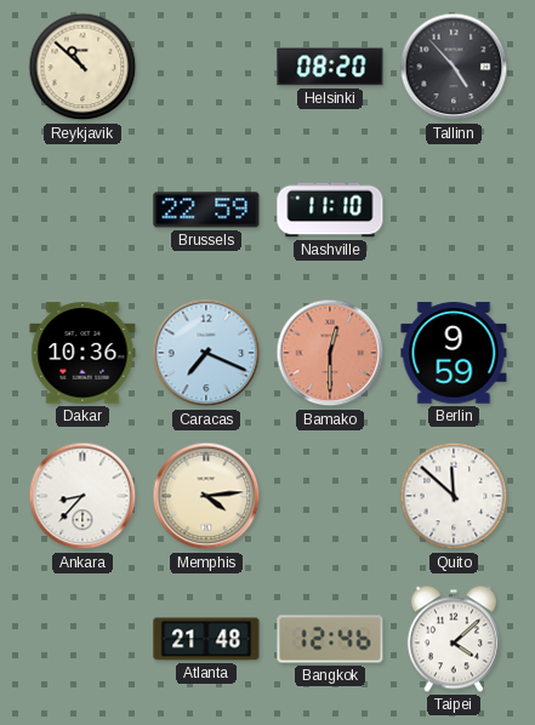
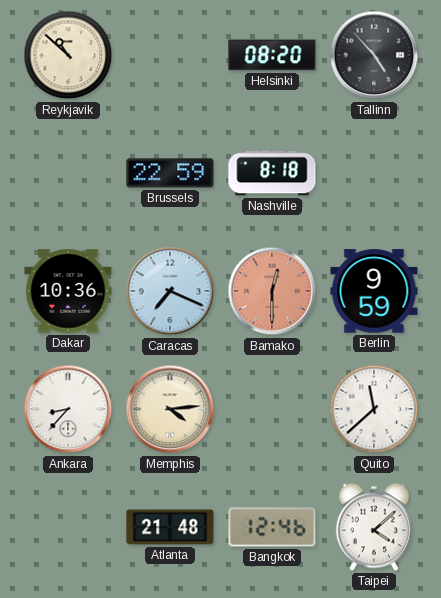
Nashville: 11:10 -> 8:18
Quito: 11:52 -> 11:38
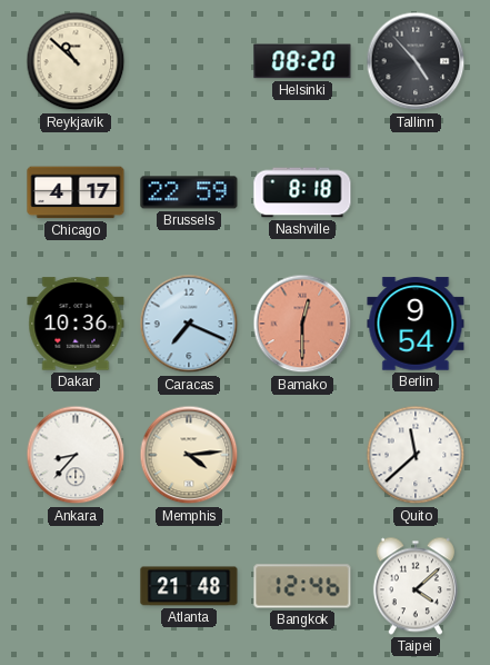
Chicago: none -> 4:17
Berlin: 9:59 -> 9:54
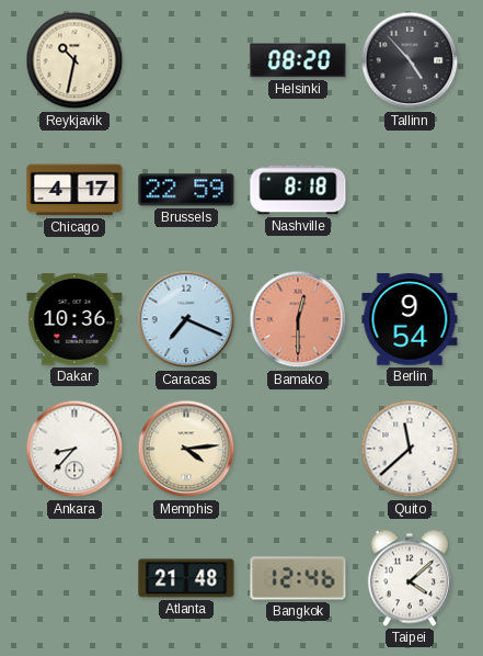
Reykjavik: 10:52 -> 10:32
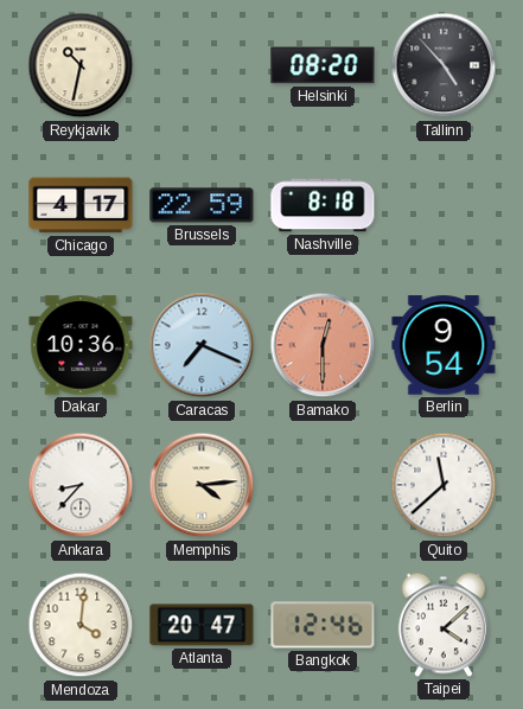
Mendoza: none -> 4:01
Atlanta: 21:48 -> 20:47
